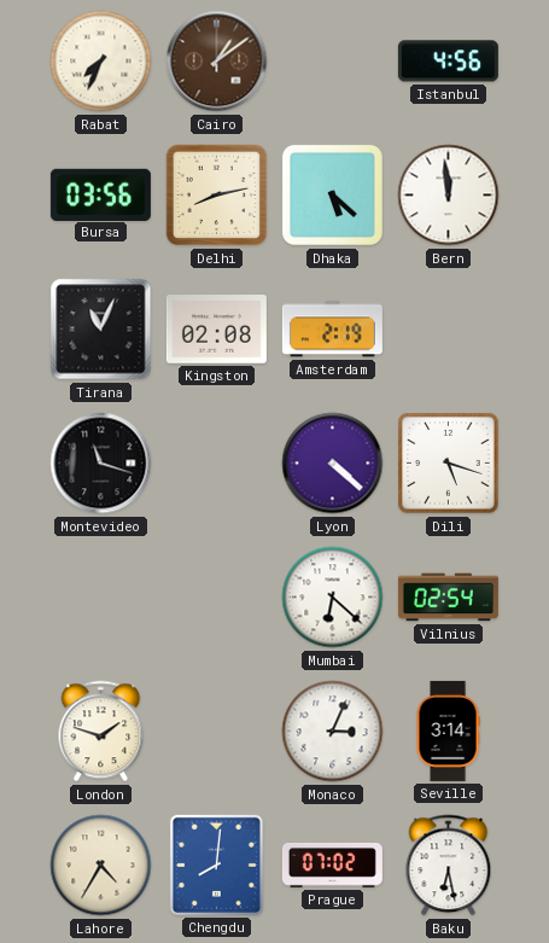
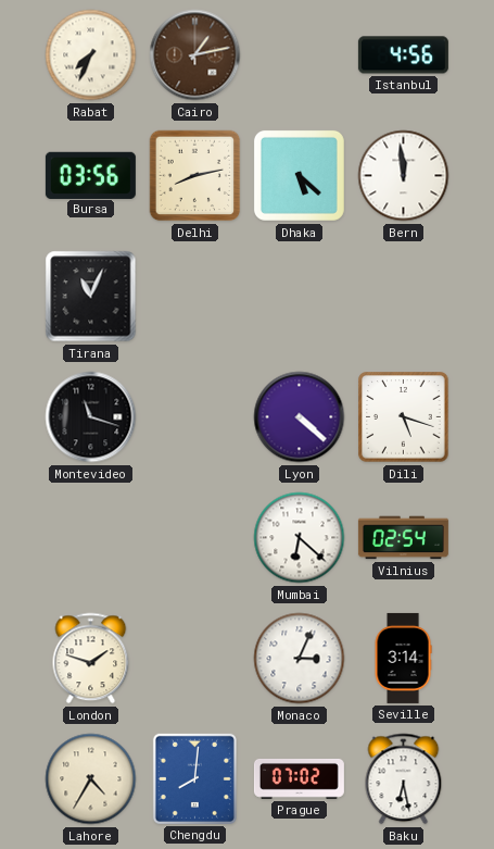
Cairo: 1:09 -> 1:13
Kingston: 02:08 -> none
Amsterdam: 2:19 -> none
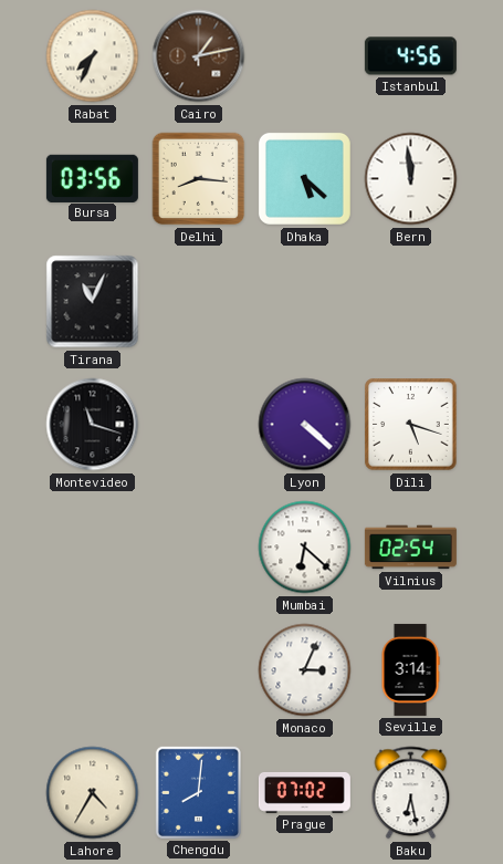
Delhi: 8:13 -> 8:16
London: 1:48 -> none
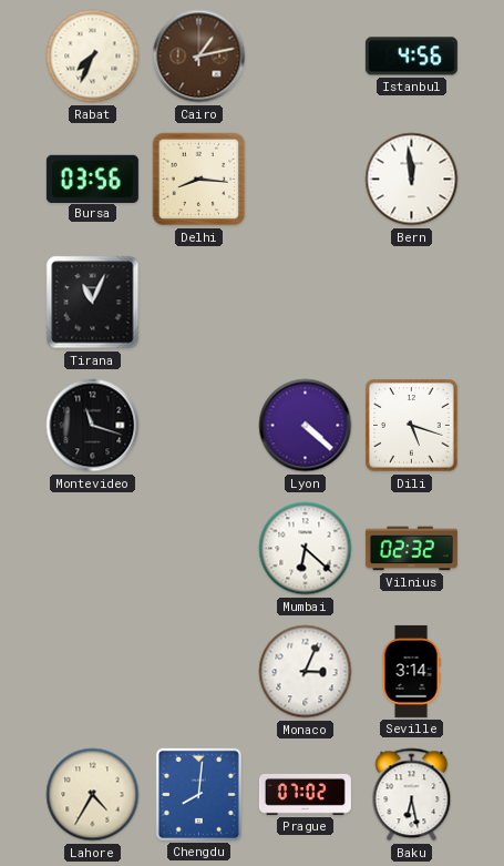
Dhaka: 5:22 -> none
Vilnius: 02:54 -> 02:32
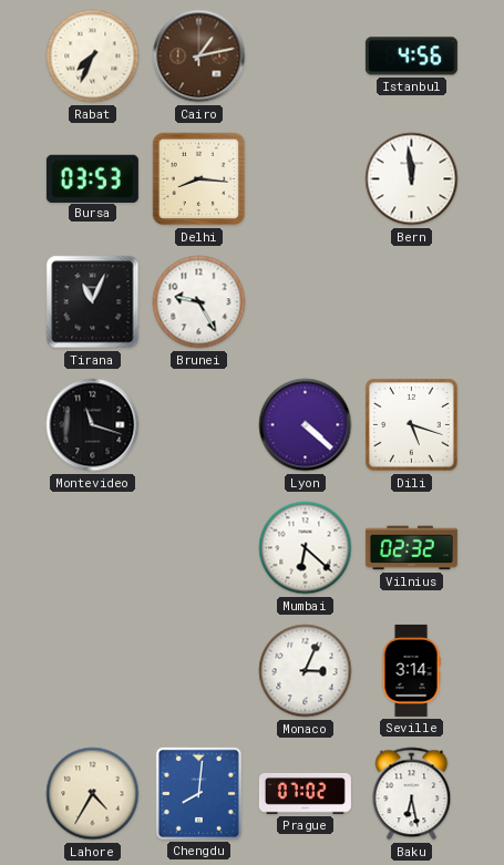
Bursa: 03:56 -> 03:53
Brunei: none -> 9:25
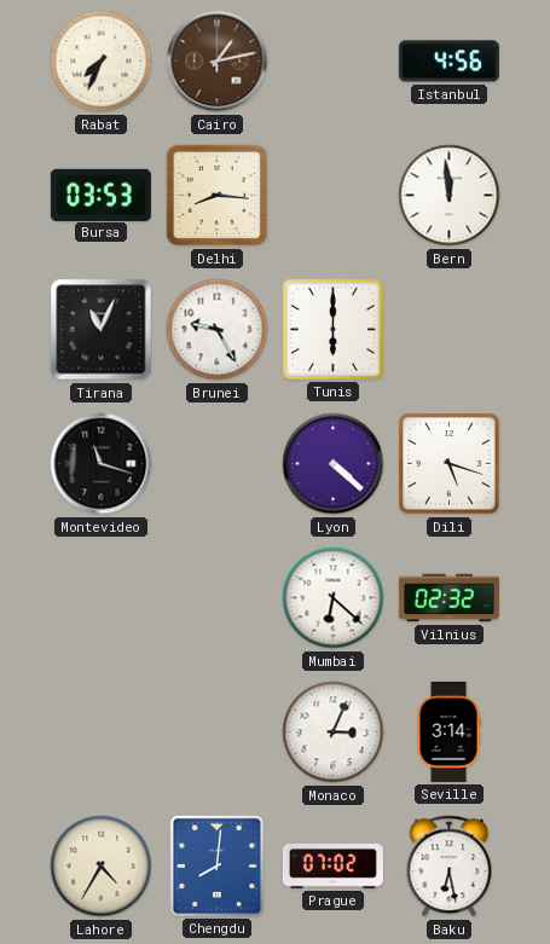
Tunis: none -> 6:00
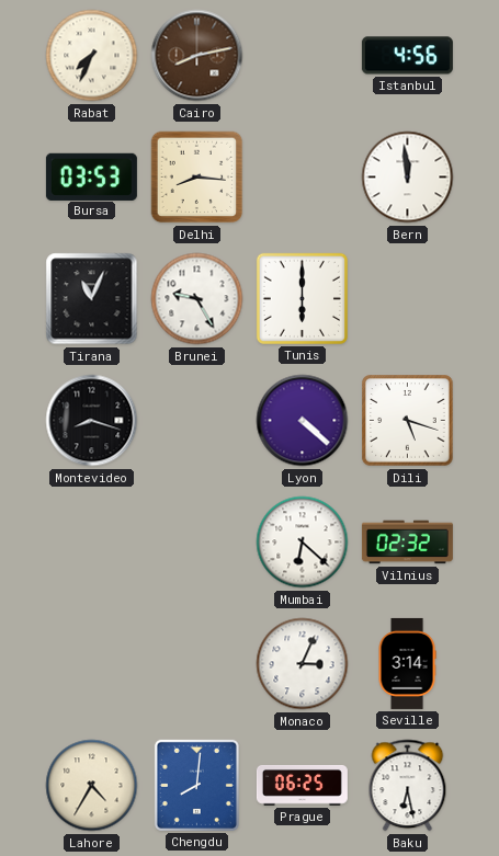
Cairo: 1:13 -> 8:13
Montevideo: 11:18 -> 8:18
Prague: 07:02 -> 06:25
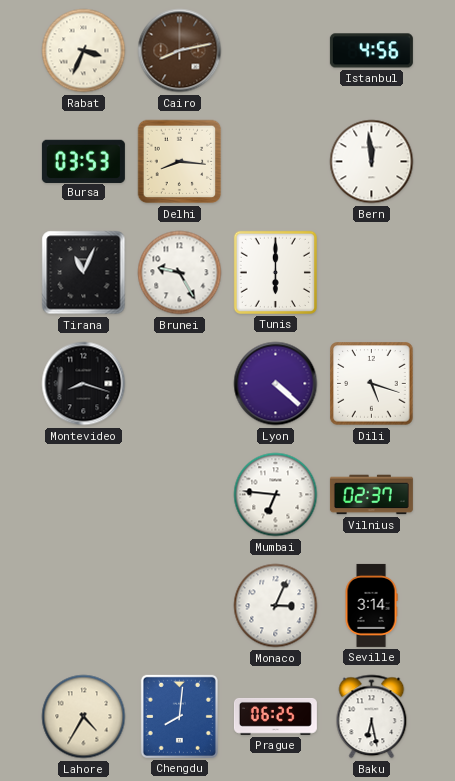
Rabat: 7:34 -> 3:34
Mumbai: 6:22 -> 6:46
Vilnius: 02:32 -> 02:37
